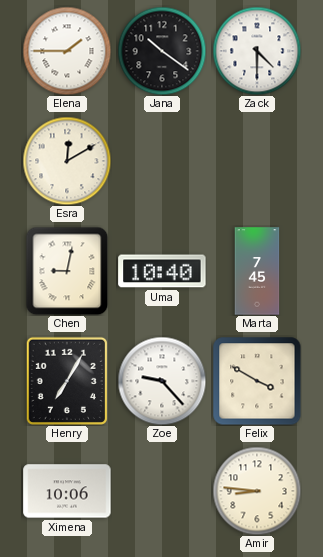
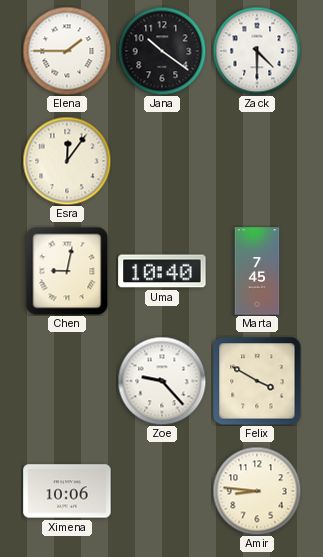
Esra: 12:10 -> 12:06
Henry: 7:05 -> none
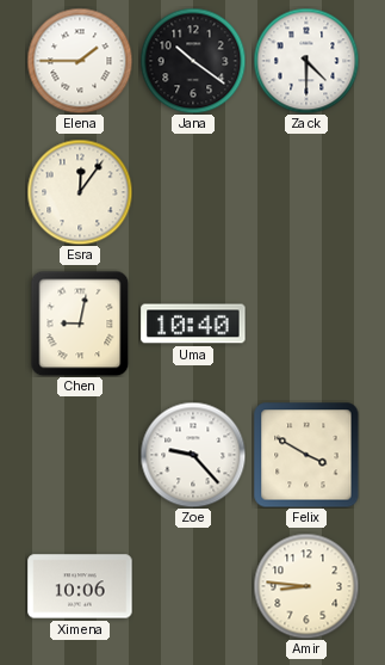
Marta: 7:45 -> none
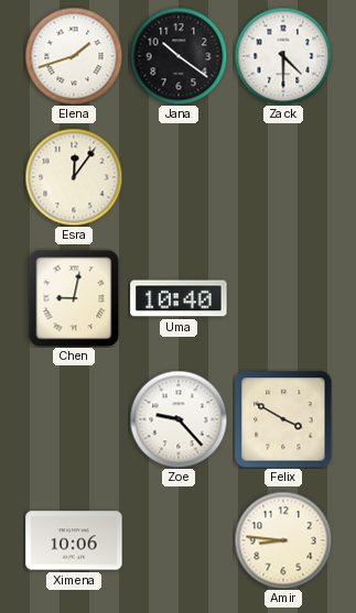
Elena: 1:45 -> 1:42
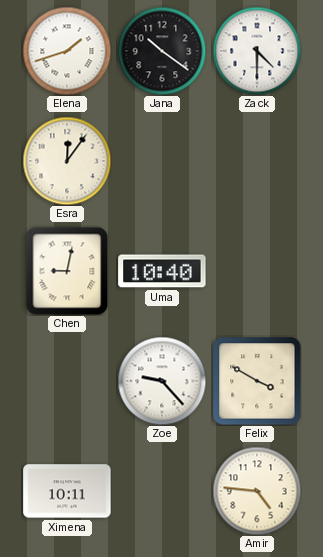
Ximena: 10:06 -> 10:11
Amir: 8:46 -> 4:46
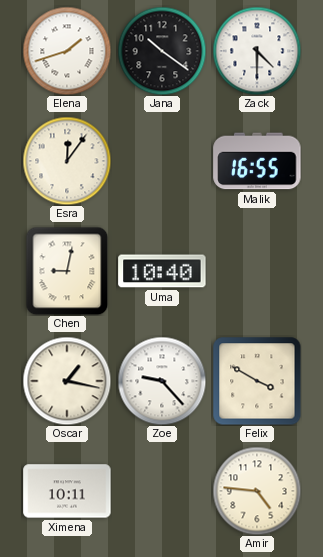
Malik: none -> 16:55
Oscar: none -> 1:17
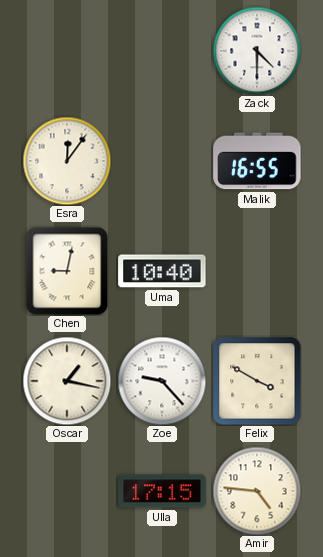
Elena: 1:42 -> none
Jana: 10:21 -> none
Ximena: 10:11 -> none
Ulla: none -> 17:15
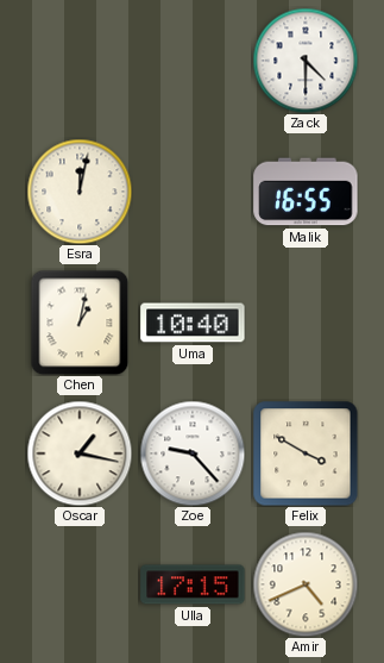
Esra: 12:06 -> 12:02
Chen: 9:02 -> 1:02
Amir: 4:46 -> 4:41
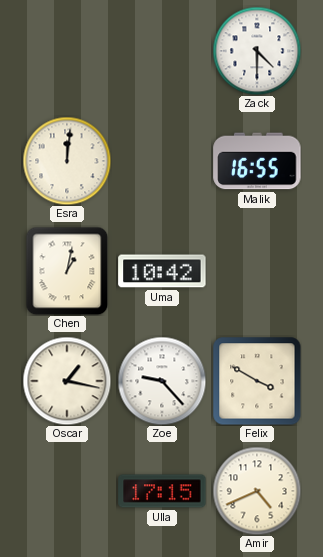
Esra: 12:02 -> 12:01
Uma: 10:40 -> 10:42
